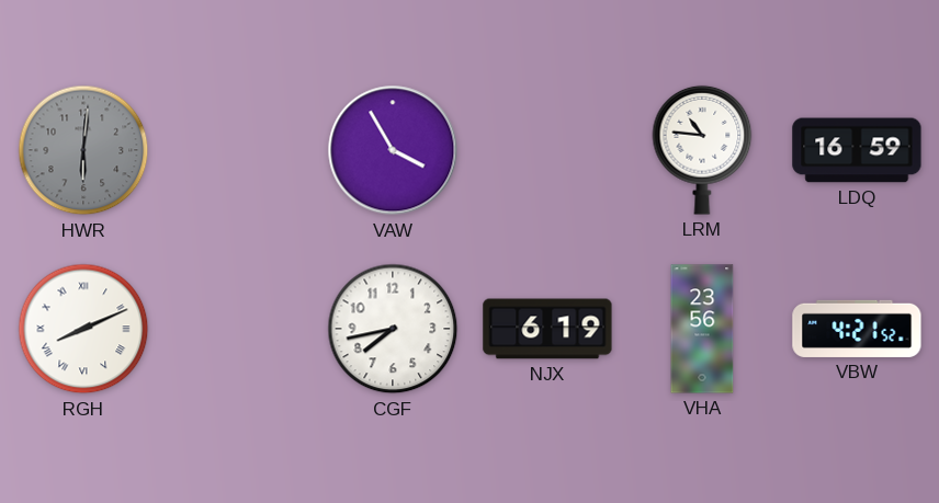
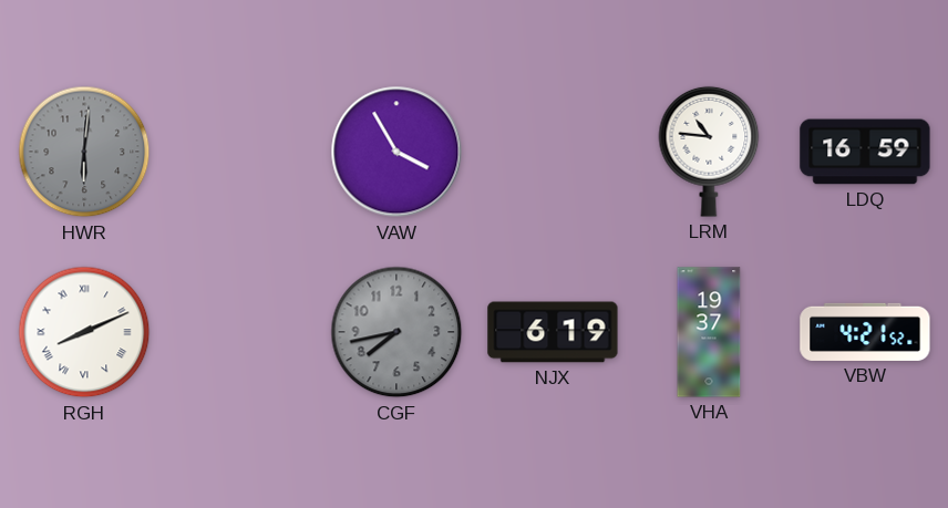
CGF dial: white -> grey
VHA: 23:56 -> 19:37
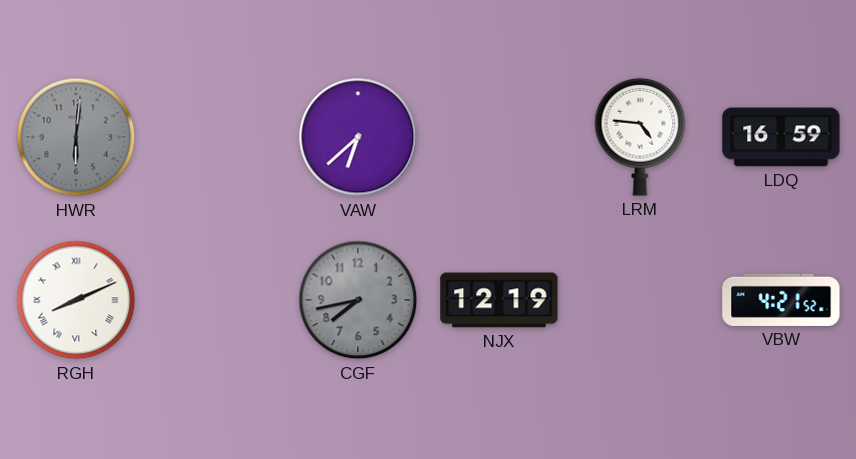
VAW: 3:55 -> 6:38
LRM: 10:46 -> 4:46
NJX: 6:19 -> 12:19
VHA: 19:37 -> none
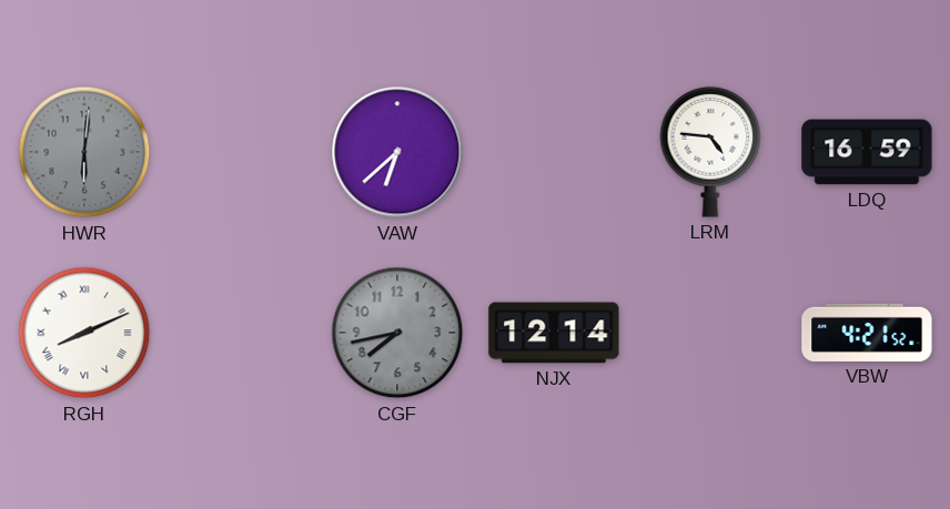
NJX: 12:19 -> 12:14
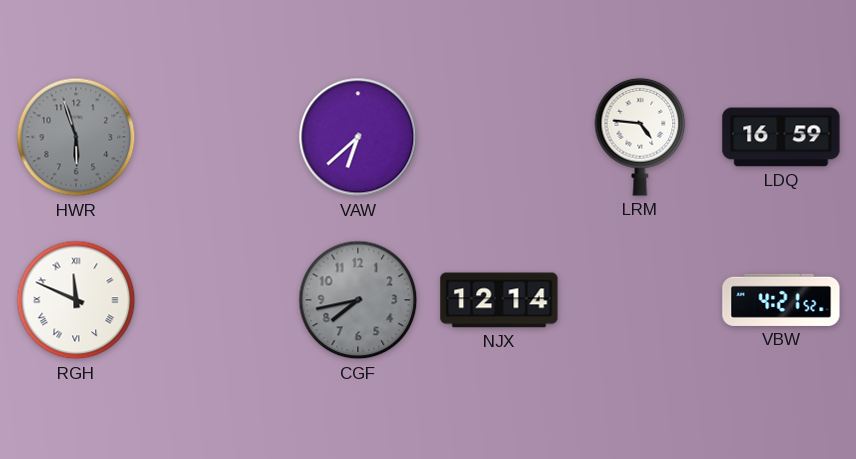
HWR: 6:01 -> 5:57
RGH: 8:11 -> 11:49
